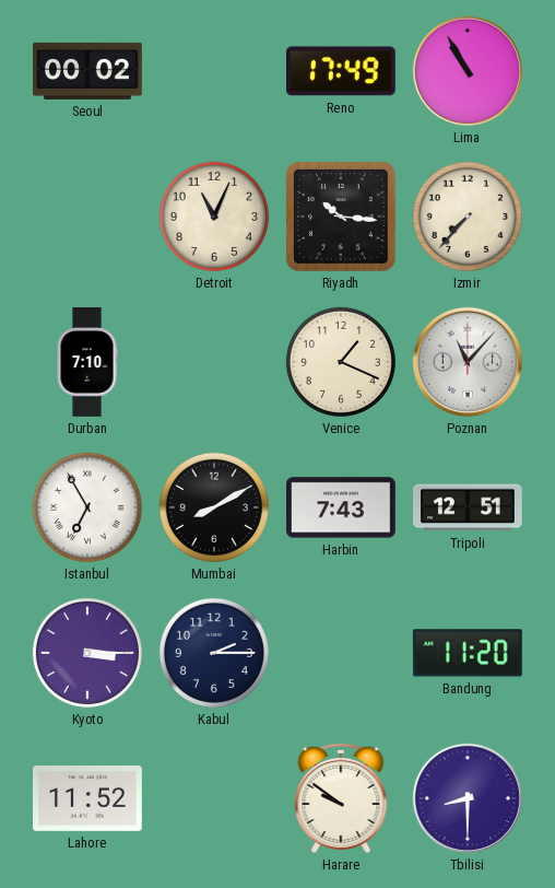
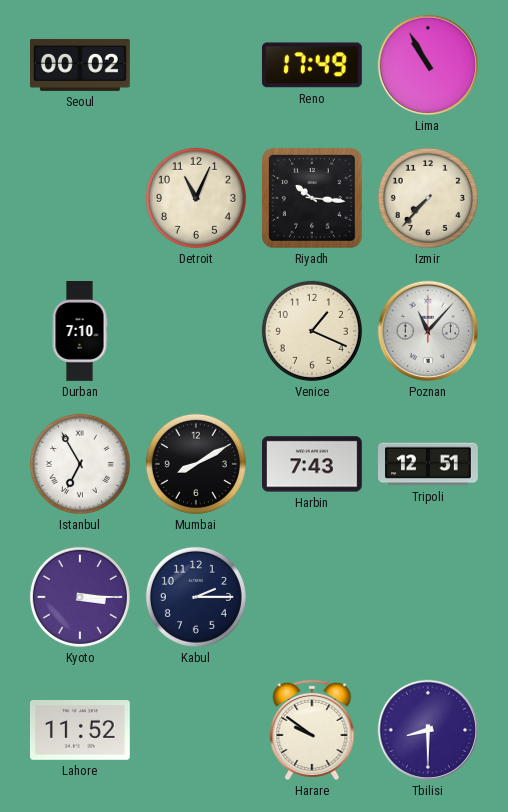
Bandung: 11:20 -> none
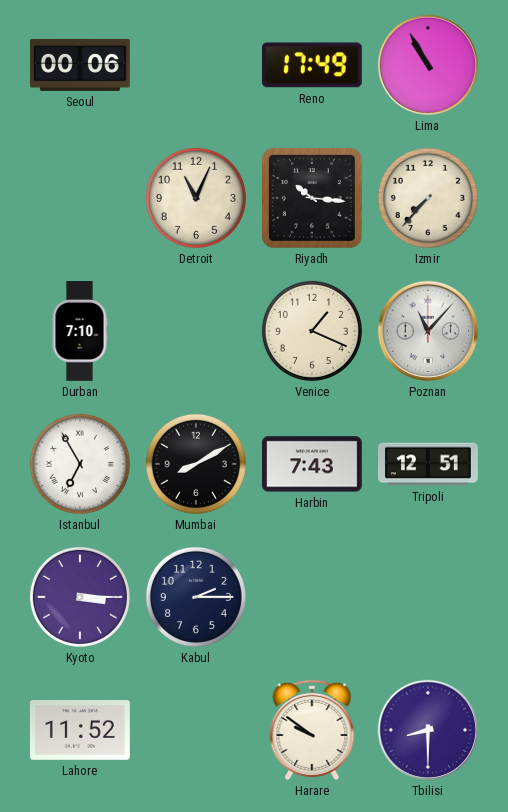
Seoul: 00:02 -> 00:06
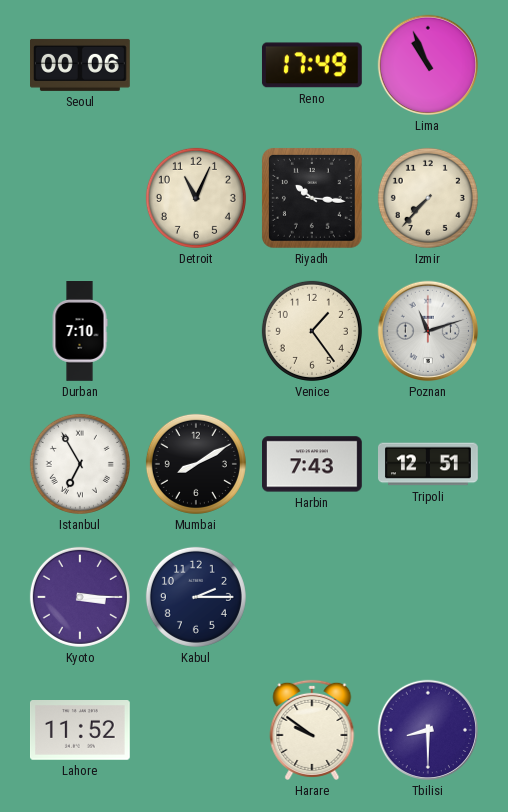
Lima: 10:55 -> 10:56
Venice: 1:19 -> 1:24
Poznan: 11:07 -> 11:12
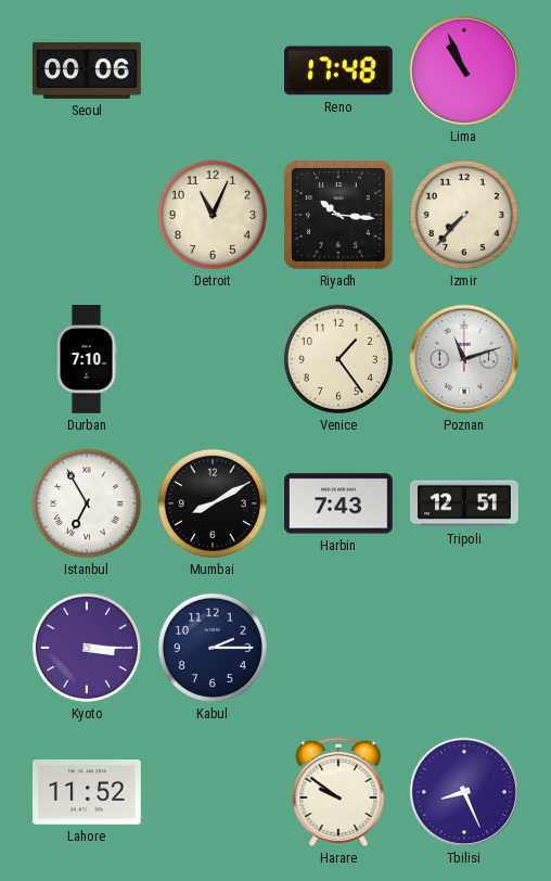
Reno: 17:49 -> 17:48
Tbilisi: 8:30 -> 8:26
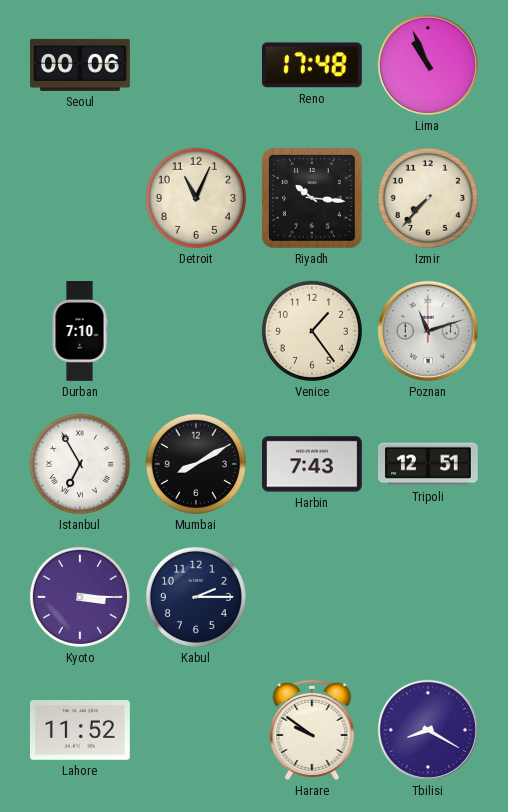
Tbilisi: 8:26 -> 8:20
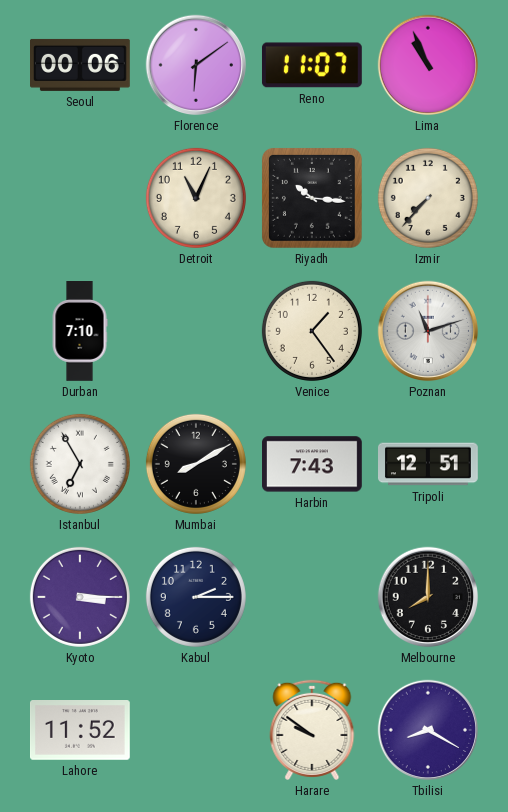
Florence: none -> 6:09
Reno: 17:48 -> 11:07
Melbourne: none -> 8:00
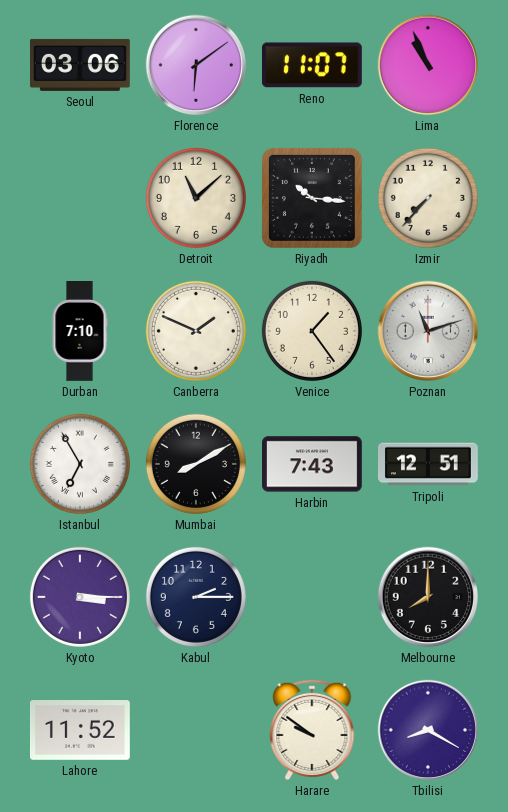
Seoul: 00:06 -> 03:06
Detroit: 11:04 -> 11:08
Canberra: none -> 1:49
